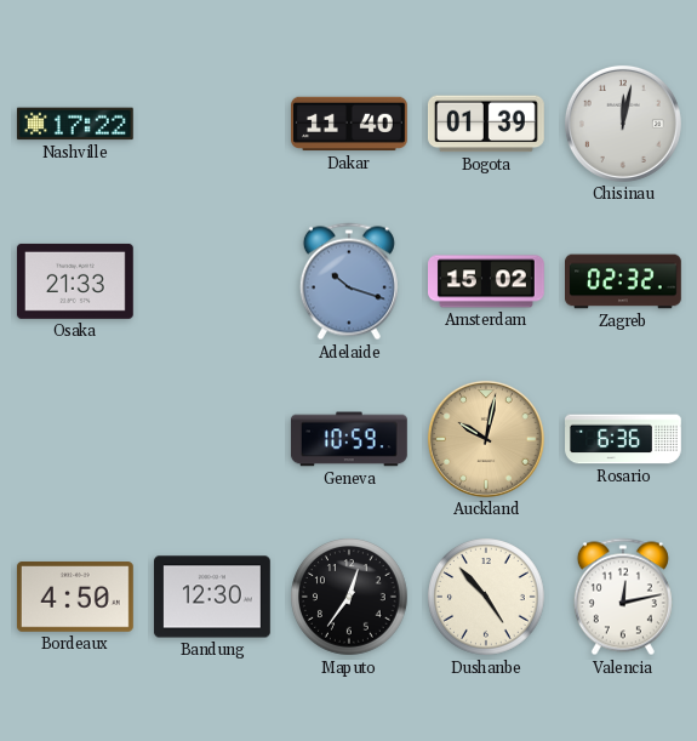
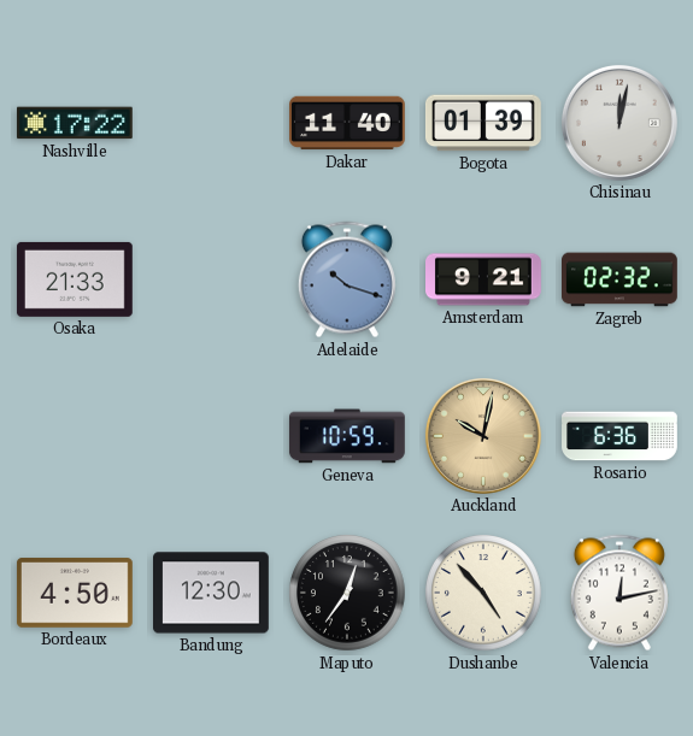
Amsterdam: 15:02 -> 9:21
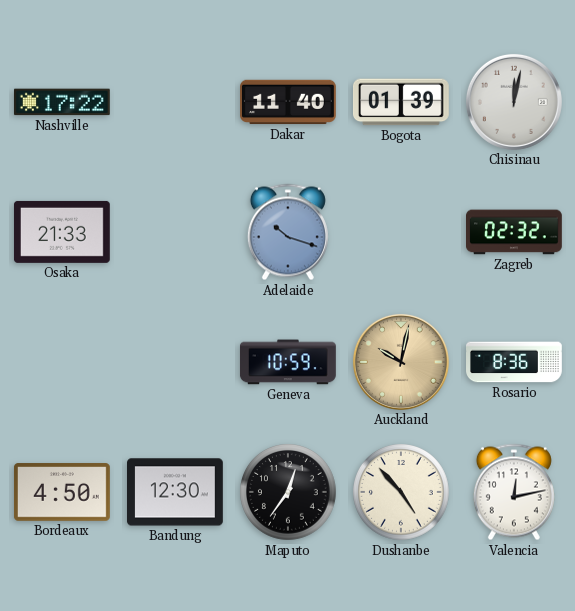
Amsterdam: 9:21 -> none
Rosario: 6:36 -> 8:36
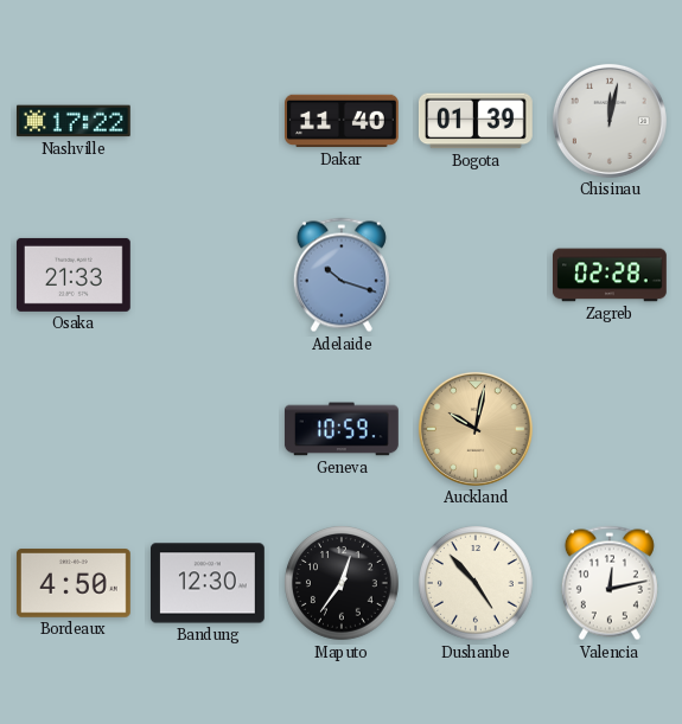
Zagreb: 02:32 -> 02:28
Rosario: 8:36 -> none
